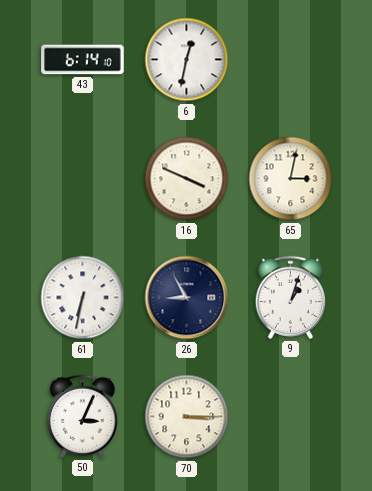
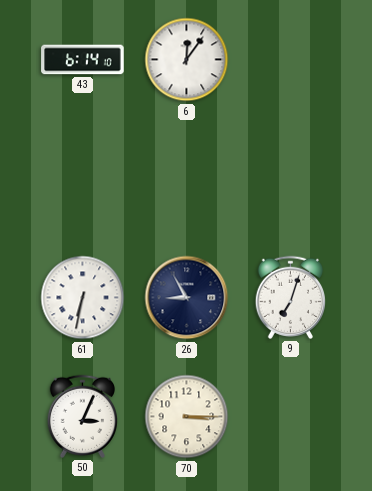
6: 12:32 -> 12:06
16: 3:49 -> none
65: 3:02 -> none
9: 1:03 -> 7:03
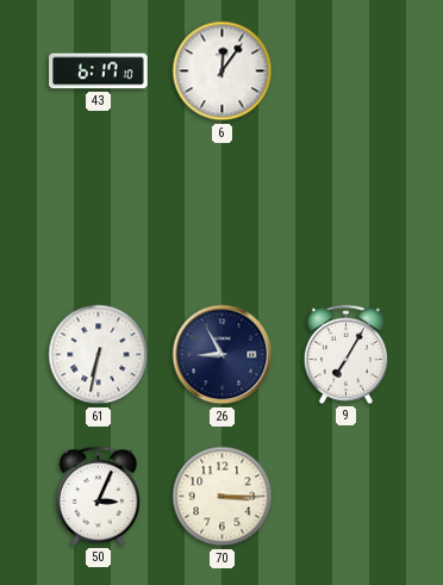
43: 6:14 -> 6:17
9: 7:03 -> 7:05
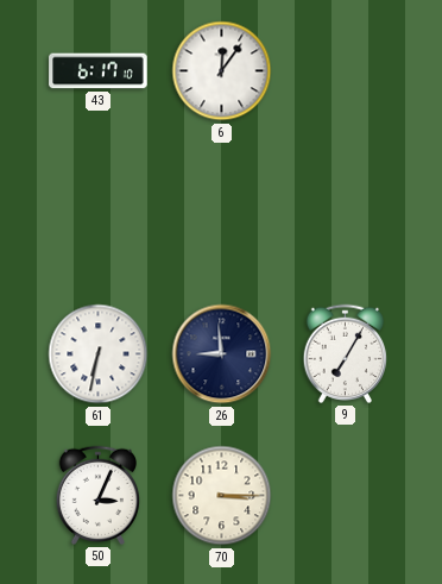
26: 8:55 -> 8:59
